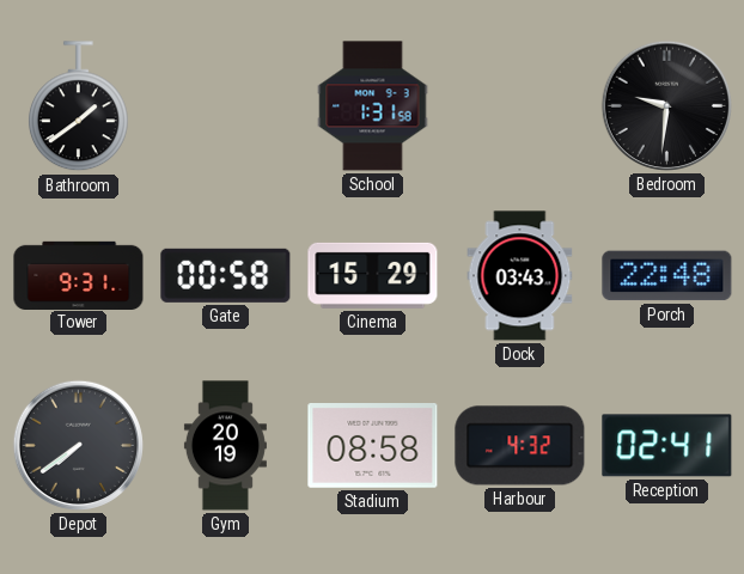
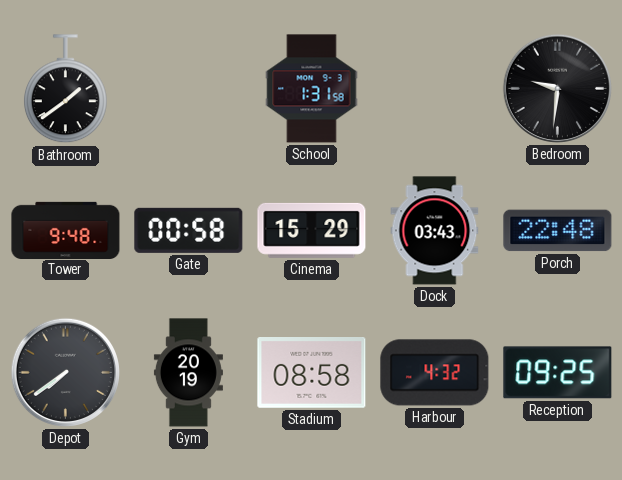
Tower: 9:31 -> 9:48
Reception: 02:41 -> 09:25
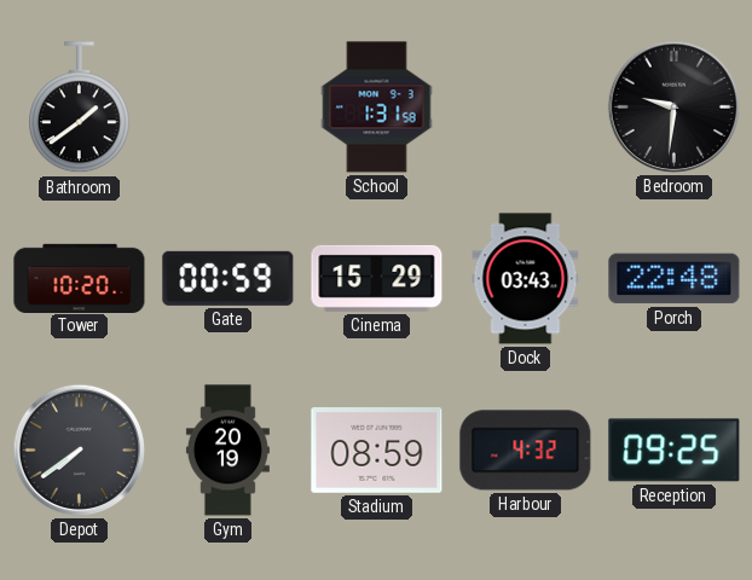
Tower: 9:48 -> 10:20
Gate: 00:58 -> 00:59
Stadium: 08:58 -> 08:59
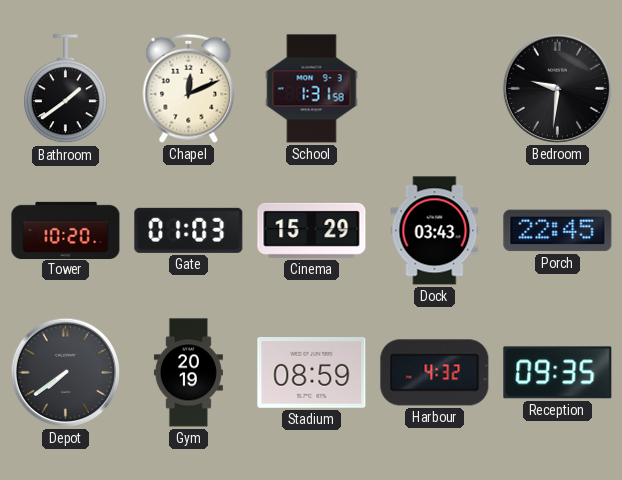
Chapel: none -> 12:11
Gate: 00:59 -> 01:03
Porch: 22:48 -> 22:45
Reception: 09:25 -> 09:35
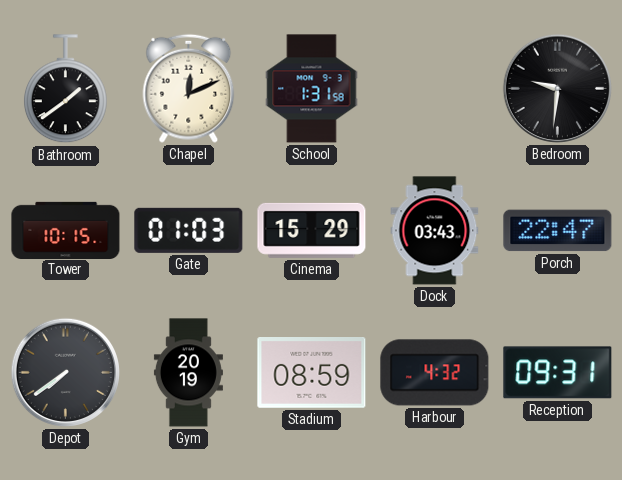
Tower: 10:20 -> 10:15
Porch: 22:45 -> 22:47
Reception: 09:35 -> 09:31
